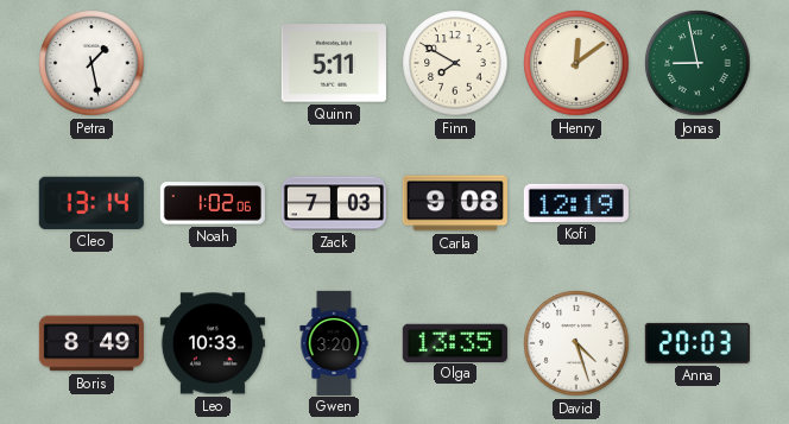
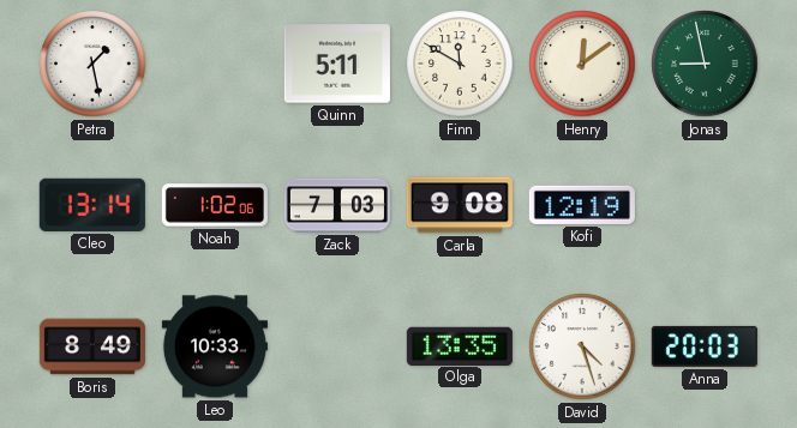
Finn: 7:50 -> 11:50
Gwen: 3:20 -> none
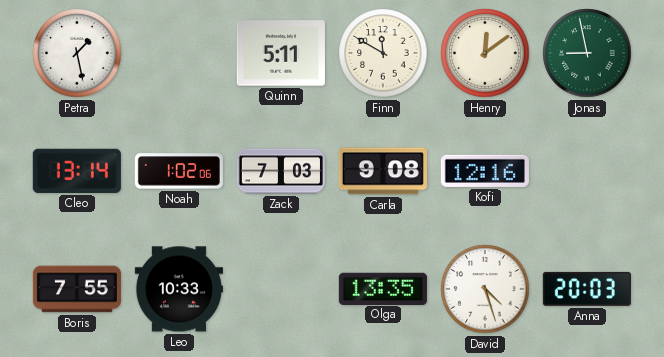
Kofi: 12:19 -> 12:16
Boris: 8:49 -> 7:55
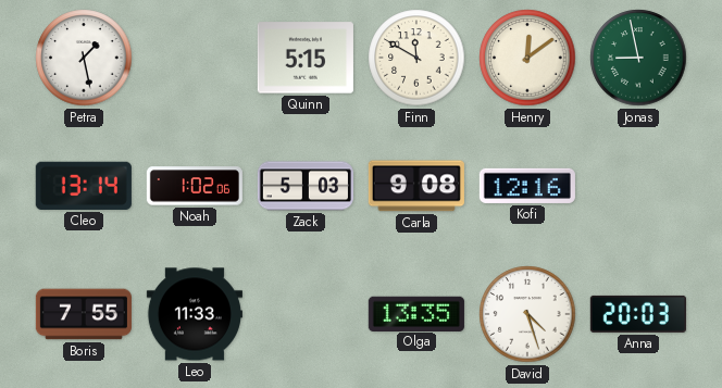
Quinn: 5:11 -> 5:15
Zack: 7:03 -> 5:03
Leo: 10:33 -> 11:33
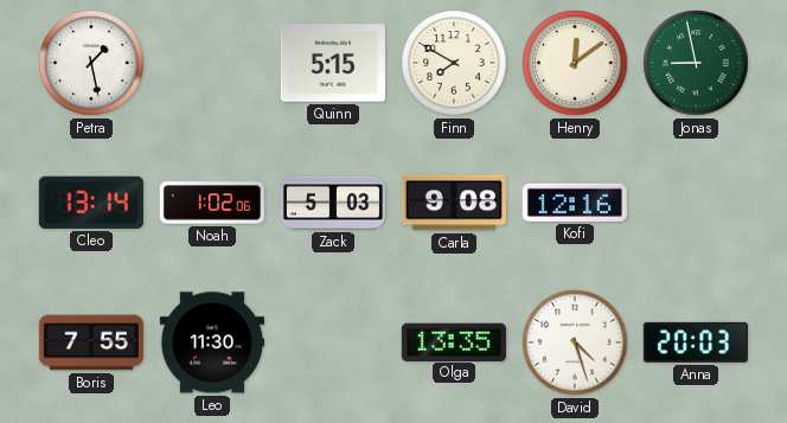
Finn: 11:50 -> 7:50
Leo: 11:33 -> 11:30
